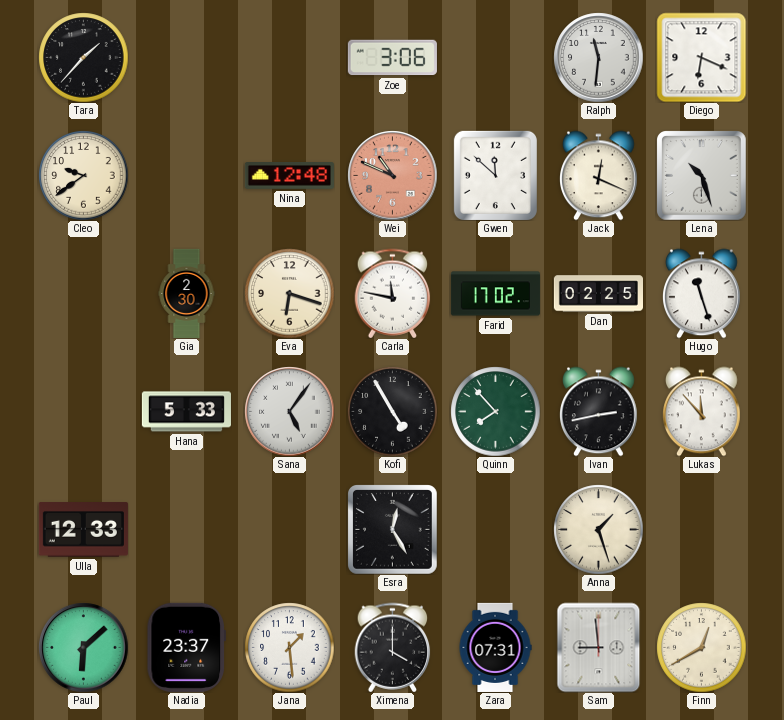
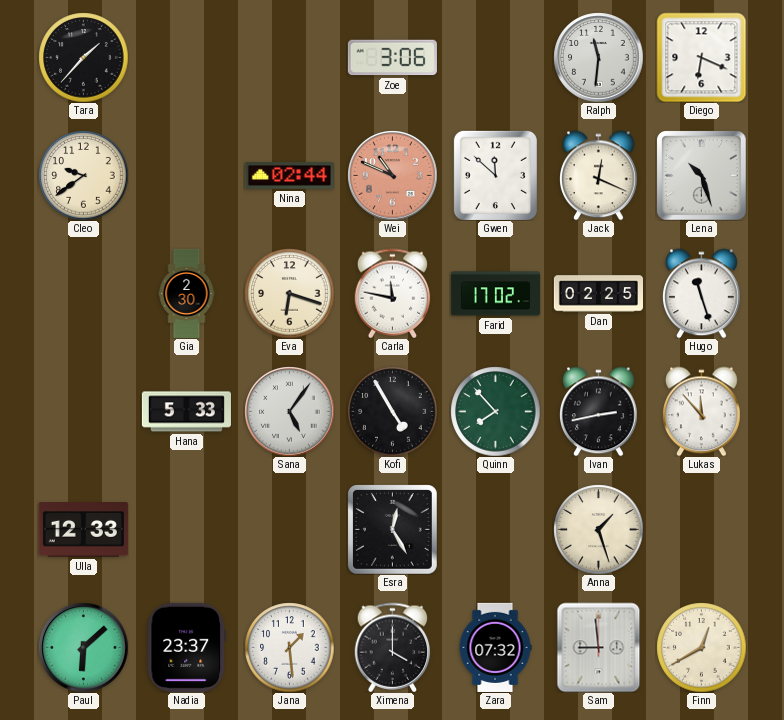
Nina: 12:48 -> 02:44
Zara: 07:31 -> 07:32
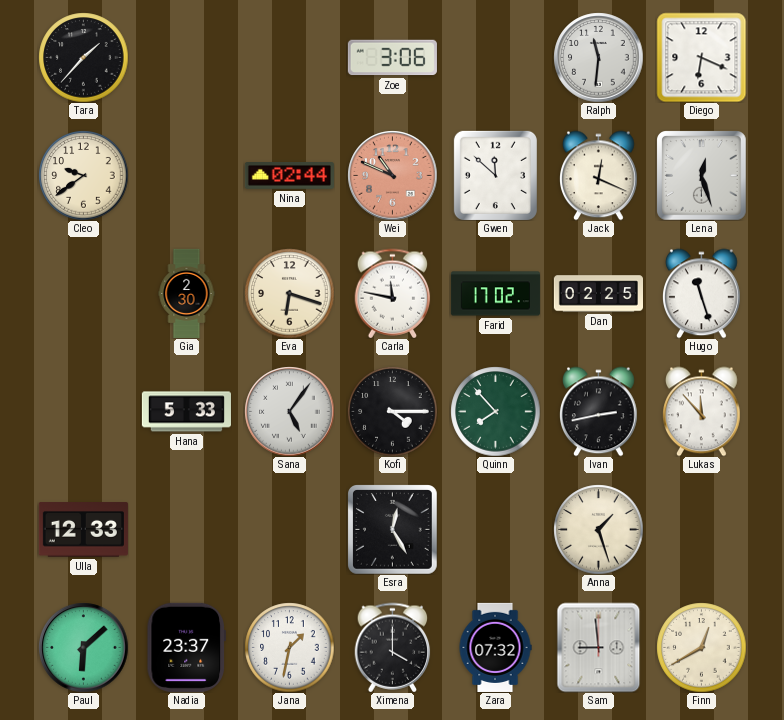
Lena: 10:27 -> 12:27
Kofi: 4:55 -> 4:15
Jana: 1:29 -> 1:32
